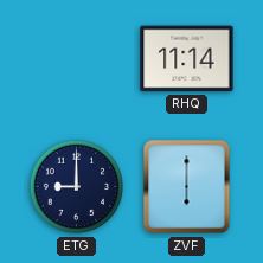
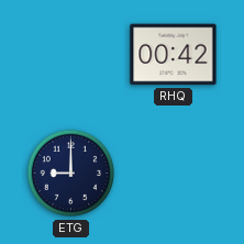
RHQ: 11:14 -> 00:42
ZVF: 6:00 -> none
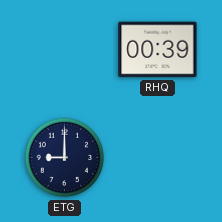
RHQ: 00:42 -> 00:39
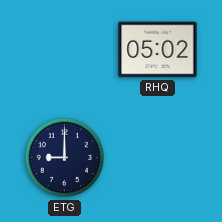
RHQ: 00:39 -> 05:02
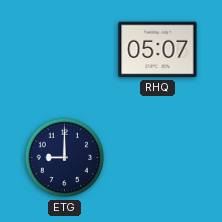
RHQ: 05:02 -> 05:07
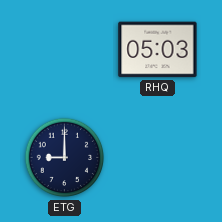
RHQ: 05:07 -> 05:03
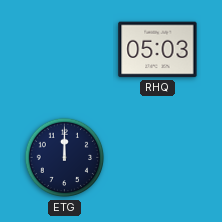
ETG: 9:00 -> 12:00
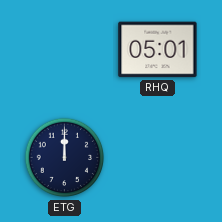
RHQ: 05:03 -> 05:01
